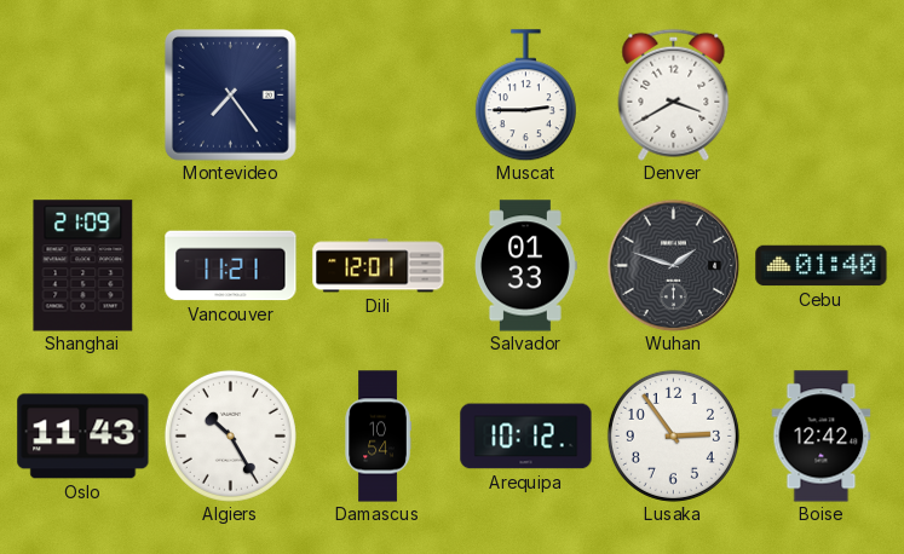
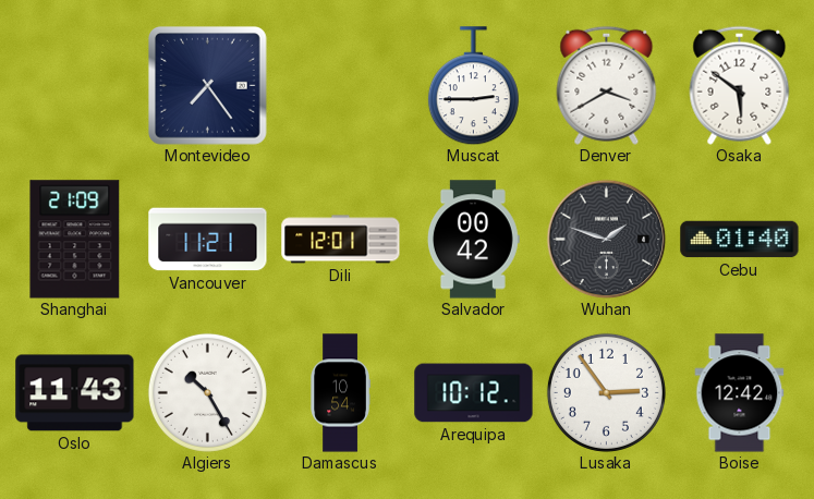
Osaka: none -> 5:51
Salvador: 01:33 -> 00:42
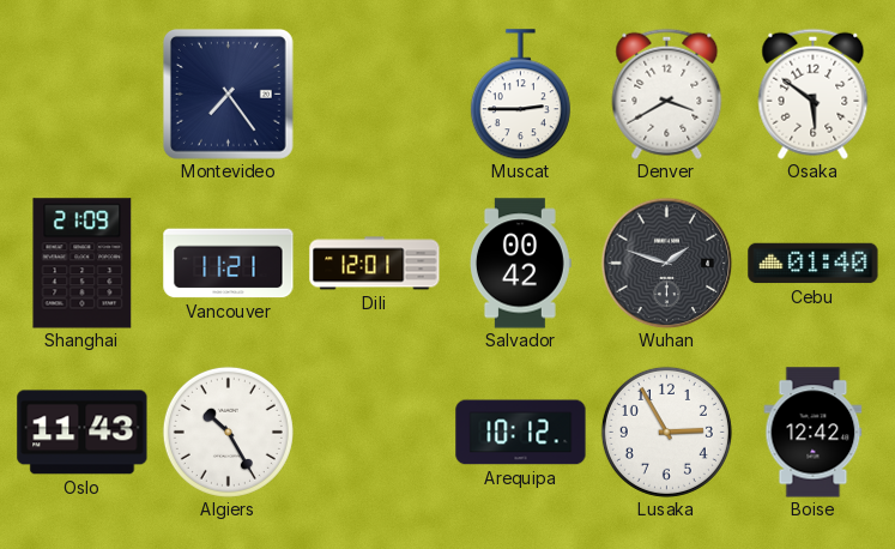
Damascus: 10:54 -> none
Lusaka: 2:54 -> 2:55
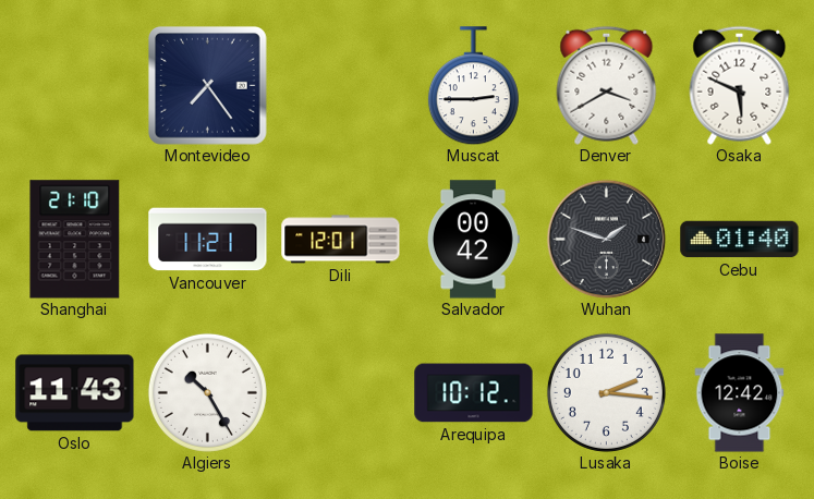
Osaka: 5:51 -> 5:49
Shanghai: 21:09 -> 21:10
Lusaka: 2:55 -> 2:16
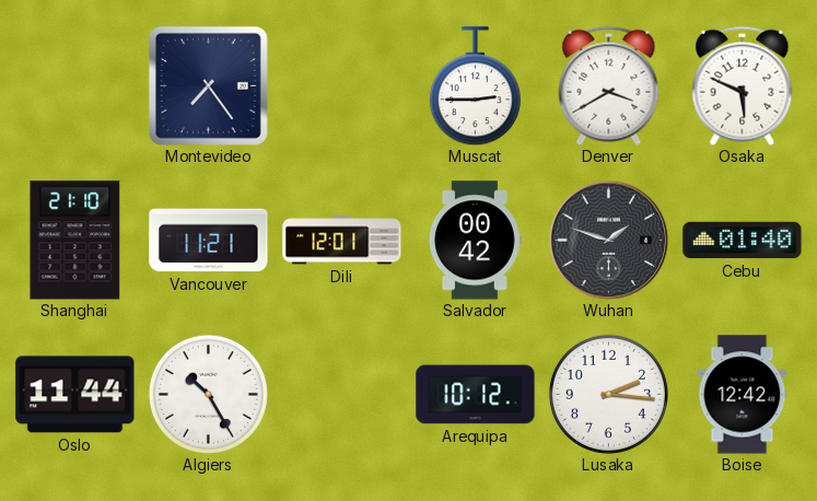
Oslo: 11:43 -> 11:44
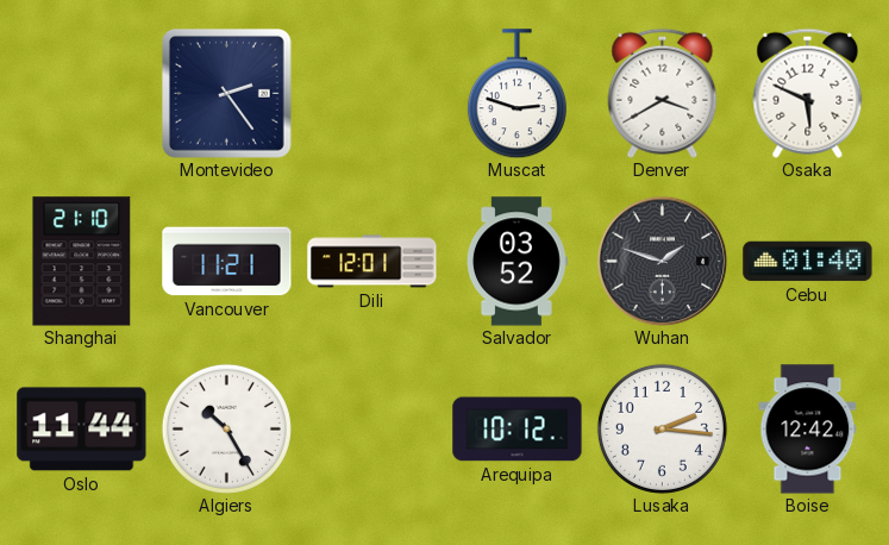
Montevideo: 7:24 -> 2:24
Muscat: 2:45 -> 2:48
Salvador: 00:42 -> 03:52
